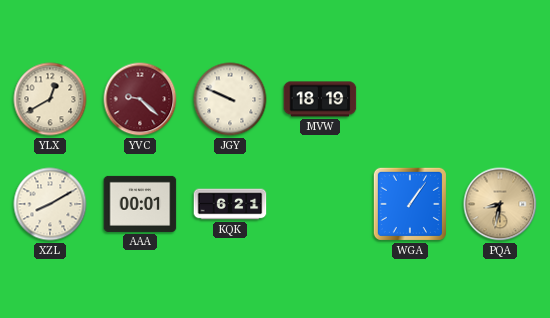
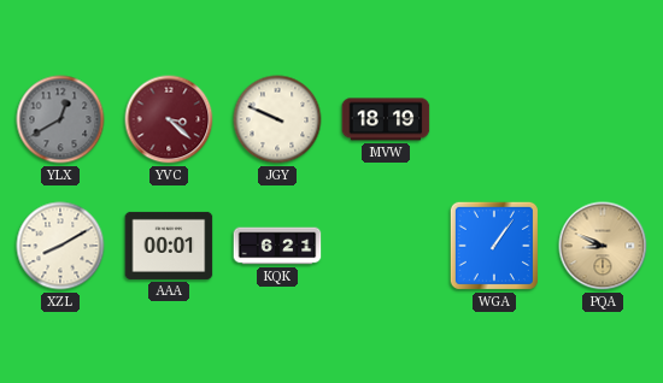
YLX dial: cream -> grey
YVC: 9:22 -> 3:22
PQA: 8:32 -> 8:49
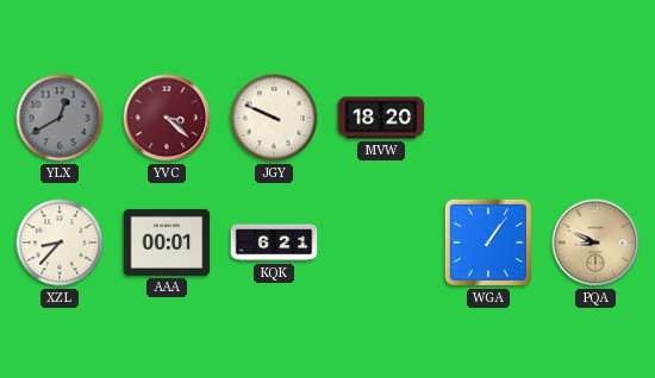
MVW: 18:19 -> 18:20
XZL: 8:10 -> 8:37
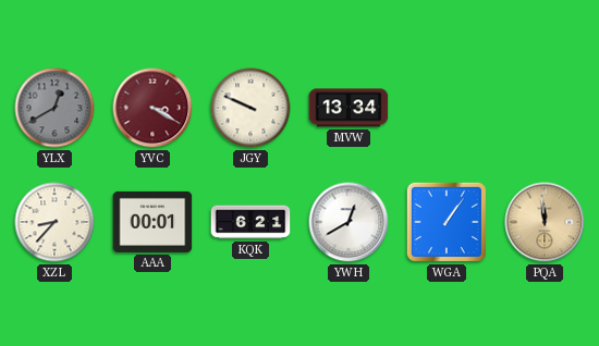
YVC: 3:22 -> 3:20
MVW: 18:20 -> 13:34
YWH: none -> 12:40
PQA: 8:49 -> 11:59
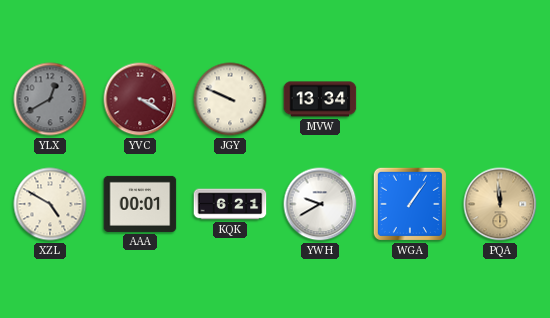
XZL: 8:37 -> 4:50
YWH: 12:40 -> 9:40
